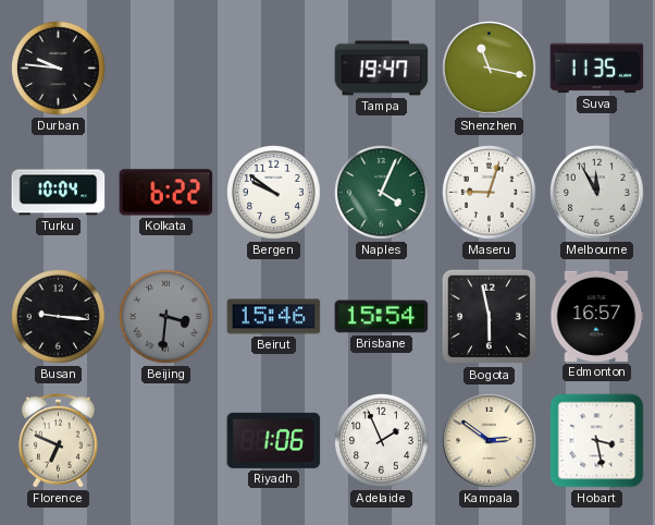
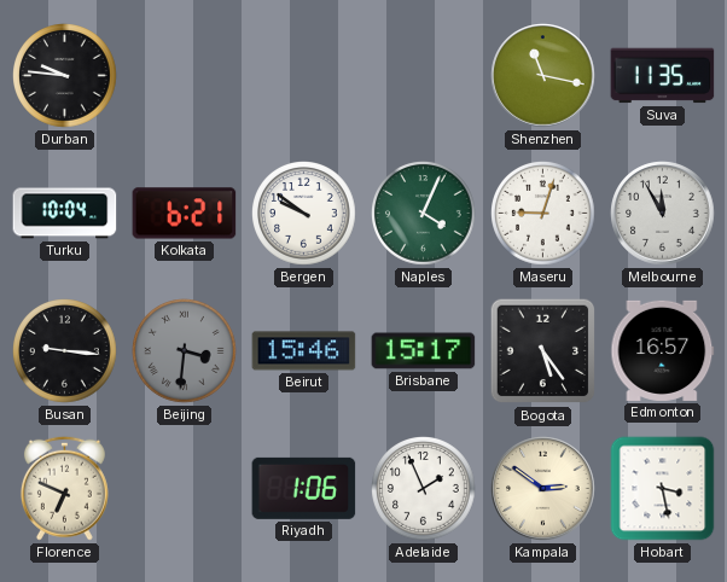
Tampa: 19:47 -> none
Kolkata: 6:22 -> 6:21
Brisbane: 15:54 -> 15:17
Bogota: 5:58 -> 5:24
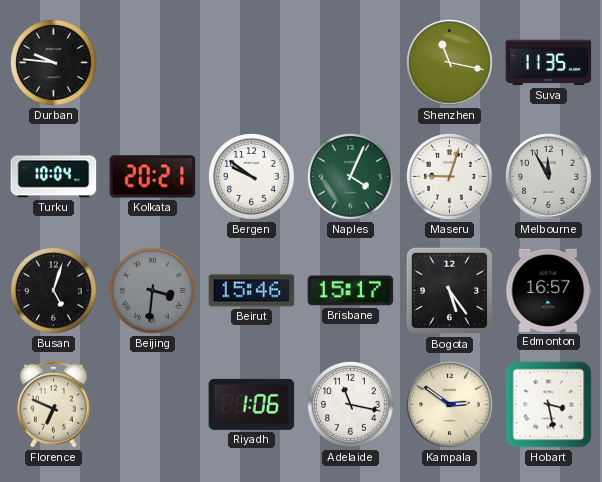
Kolkata: 6:21 -> 20:21
Busan: 9:16 -> 5:03
Adelaide: 1:56 -> 11:17
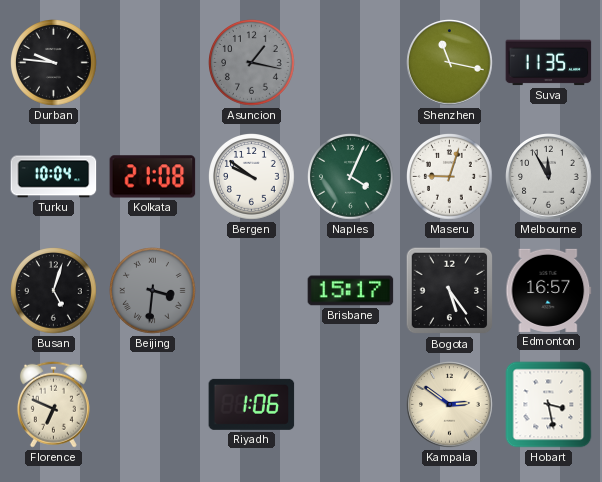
Asuncion: none -> 1:17
Kolkata: 20:21 -> 21:08
Beirut: 15:46 -> none
Adelaide: 11:17 -> none
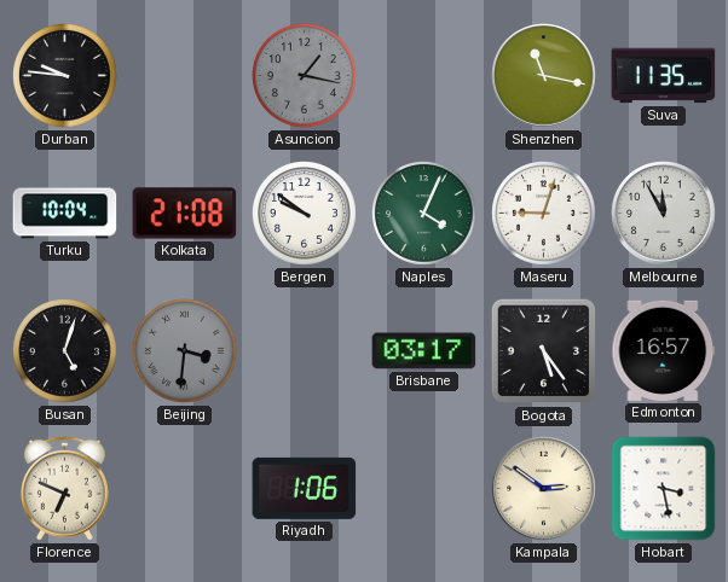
Brisbane: 15:17 -> 03:17
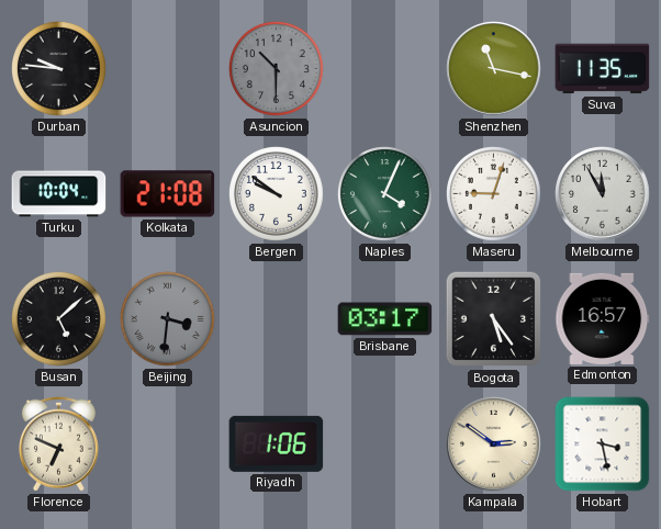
Asuncion: 1:17 -> 10:30
Busan: 5:03 -> 5:08
